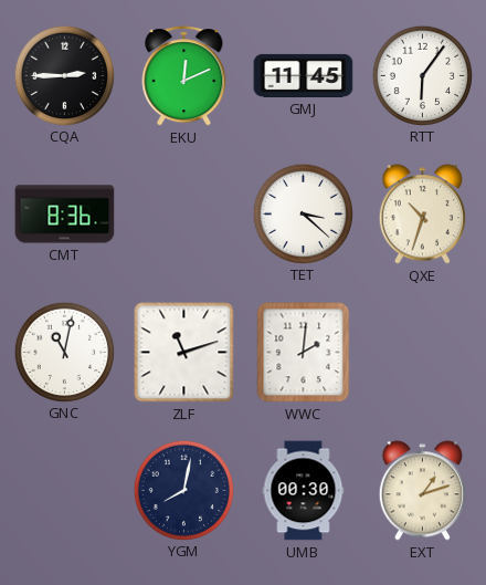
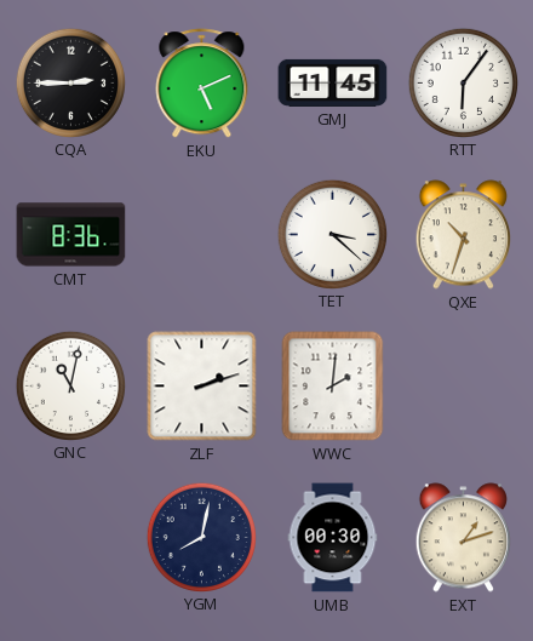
EKU: 12:11 -> 5:11
ZLF: 11:12 -> 2:12
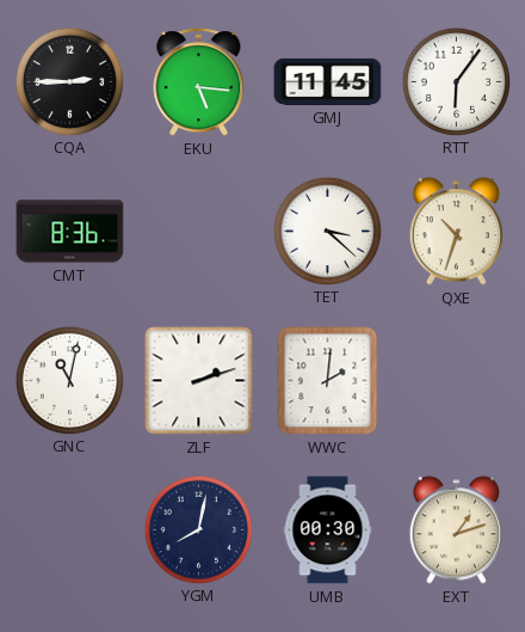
EKU: 5:11 -> 5:16
